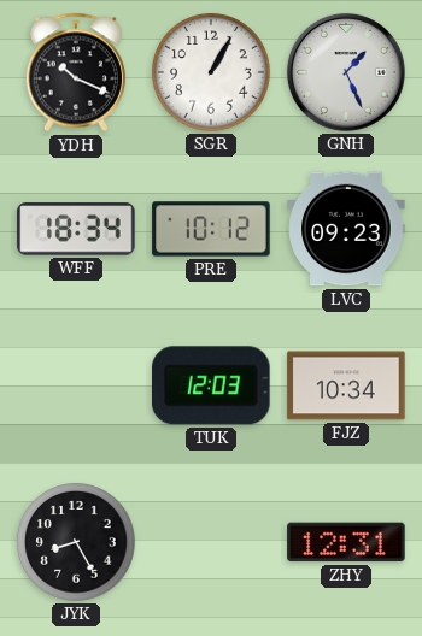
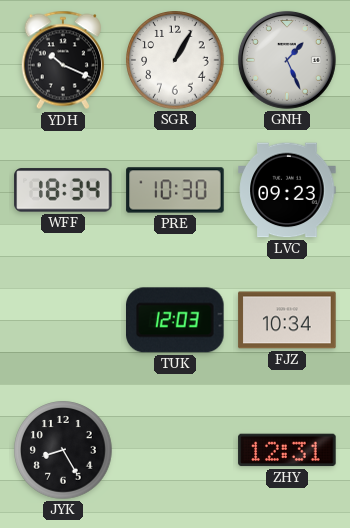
PRE: 10:12 -> 10:30
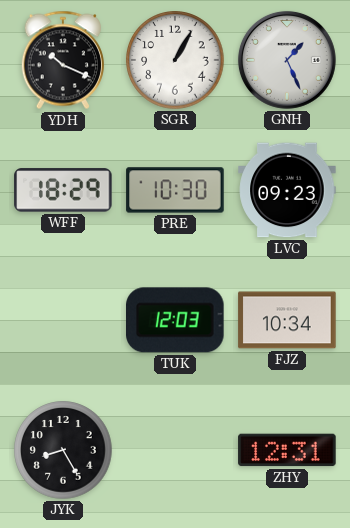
WFF: 18:34 -> 18:29
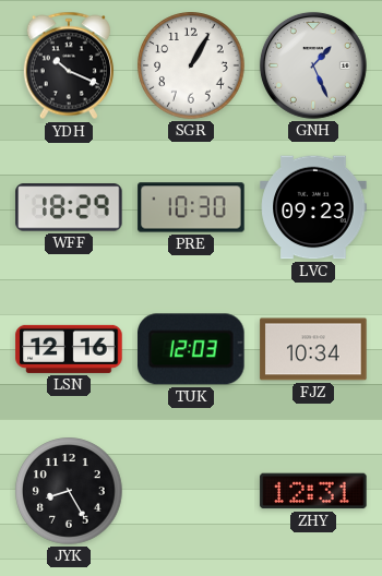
LSN: none -> 12:16
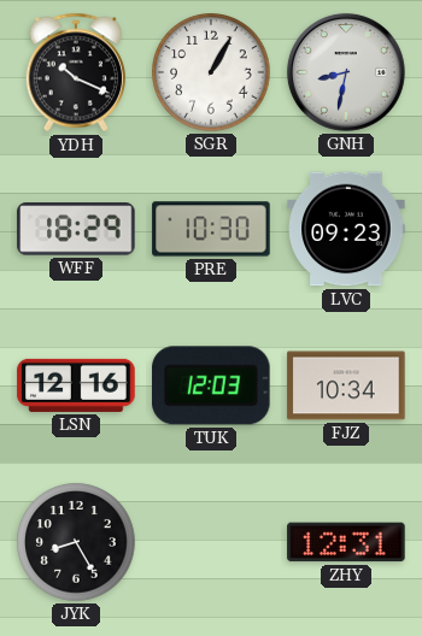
GNH: 1:26 -> 8:32
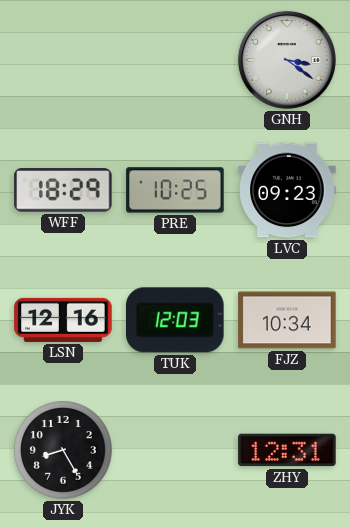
YDH: 10:19 -> none
SGR: 1:05 -> none
GNH: 8:32 -> 3:21
PRE: 10:30 -> 10:25
